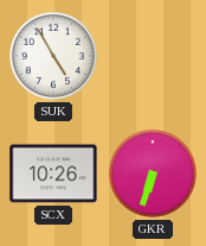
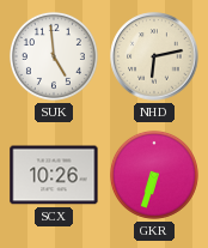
SUK: 4:55 -> 4:59
NHD: none -> 6:13
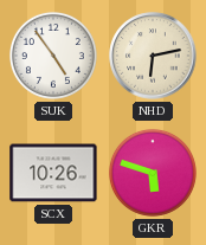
SUK: 4:59 -> 4:54
GKR: 6:33 -> 5:48
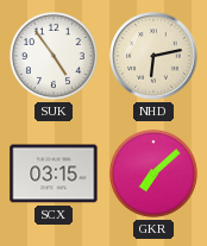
SCX: 10:26 -> 03:15
GKR: 5:48 -> 7:08
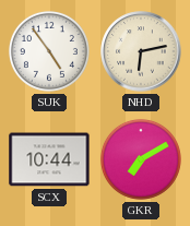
SCX: 03:15 -> 10:44
GKR: 7:08 -> 7:10
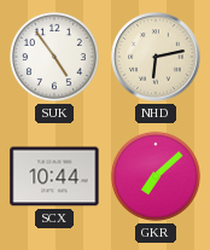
GKR: 7:10 -> 7:08
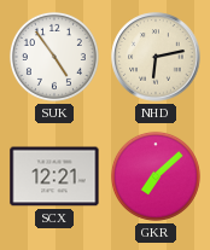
SCX: 10:44 -> 12:21
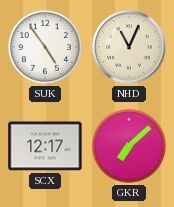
NHD: 6:13 -> 11:04
SCX: 12:21 -> 12:17
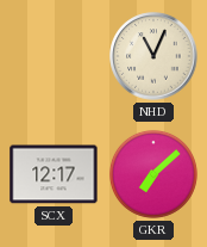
SUK: 4:54 -> none
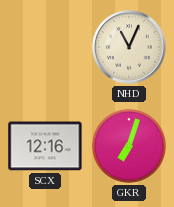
SCX: 12:17 -> 12:16
GKR: 7:08 -> 7:03
